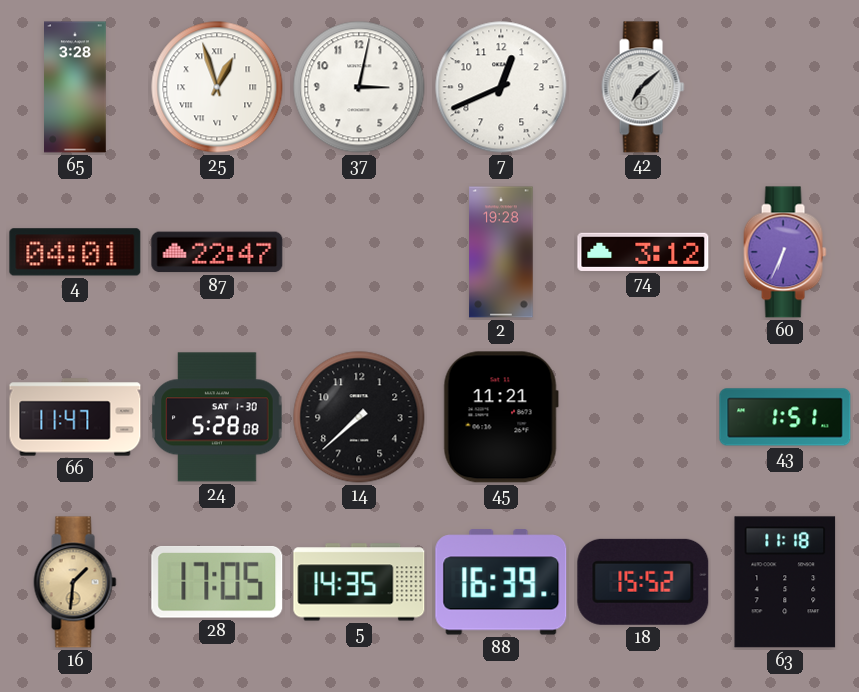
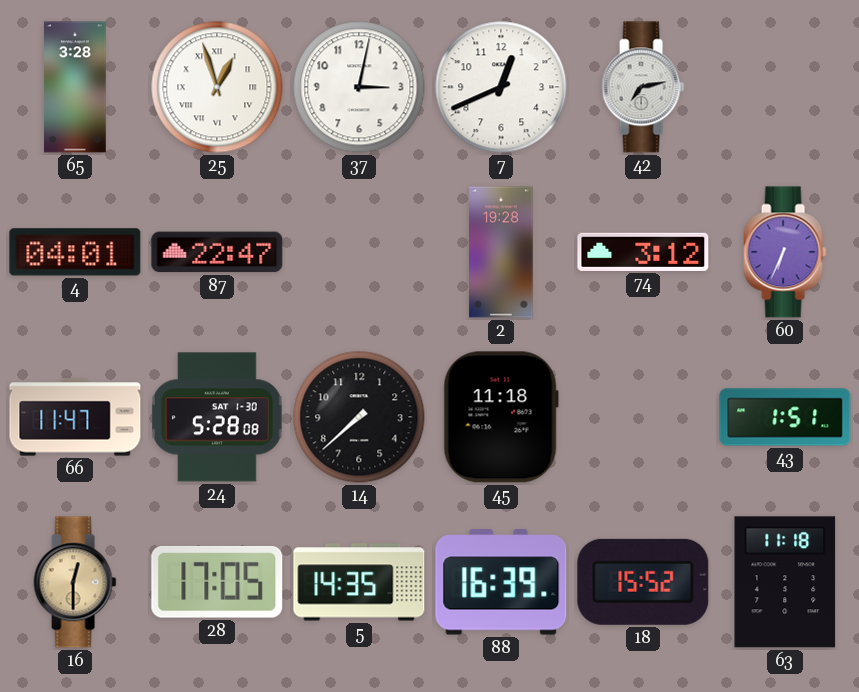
42: 7:08 -> 7:13
45: 11:21 -> 11:18
16: 1:31 -> 12:30
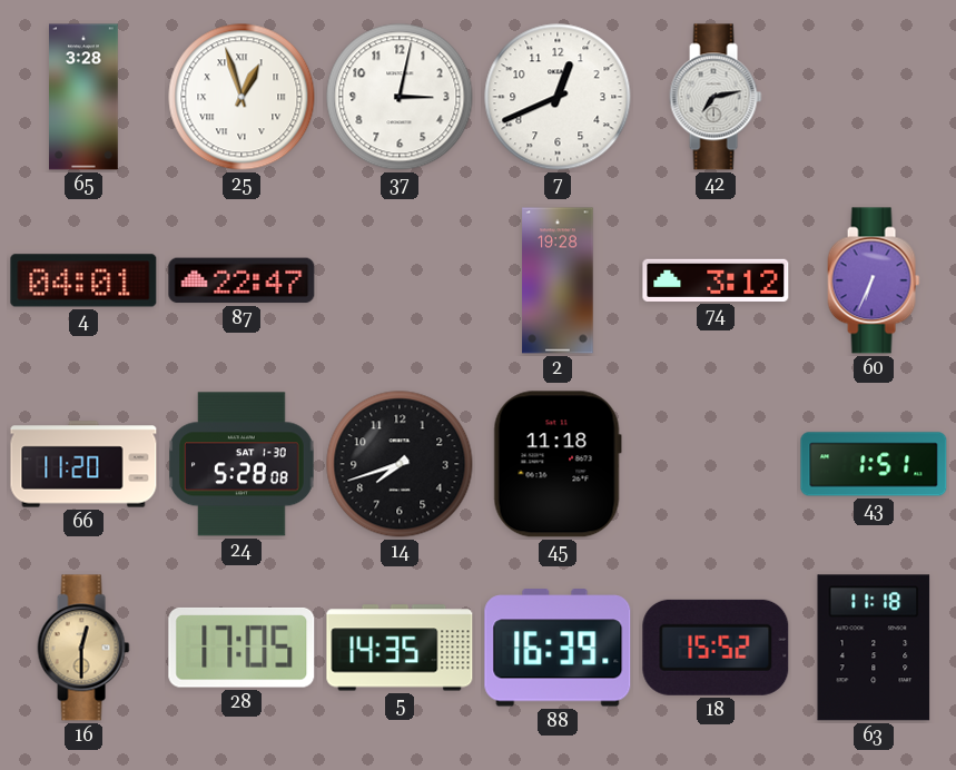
66: 11:47 -> 11:20
14: 7:38 -> 7:42
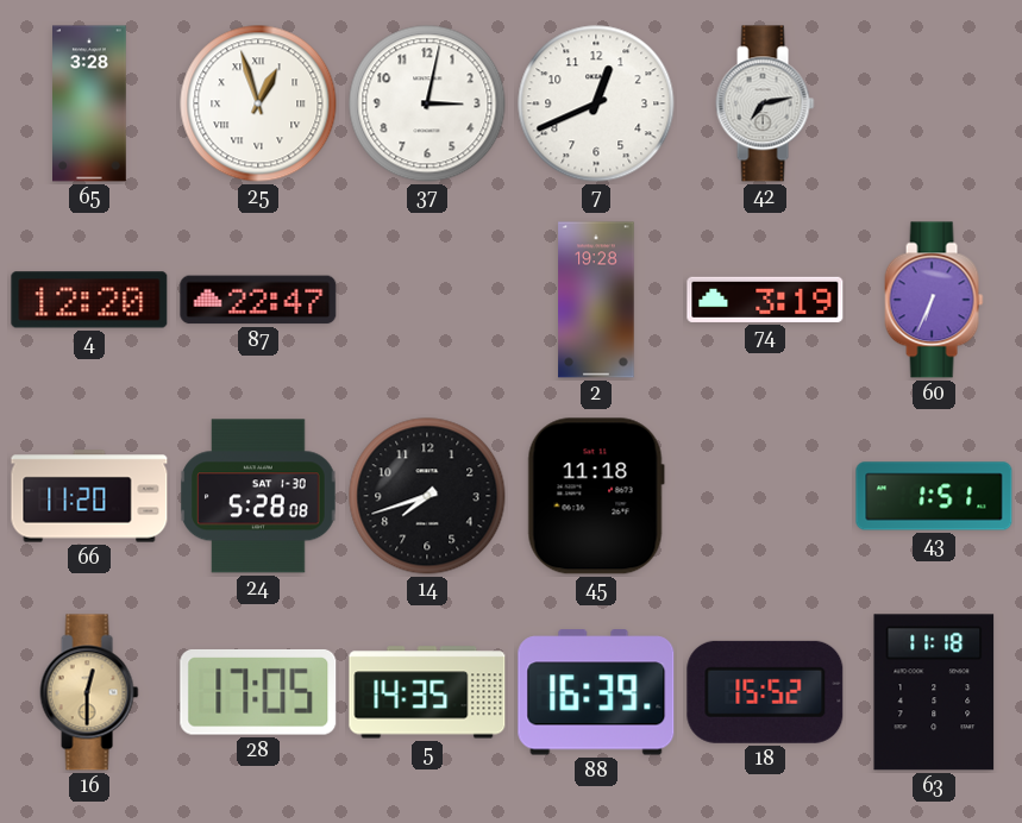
4: 04:01 -> 12:20
74: 3:12 -> 3:19
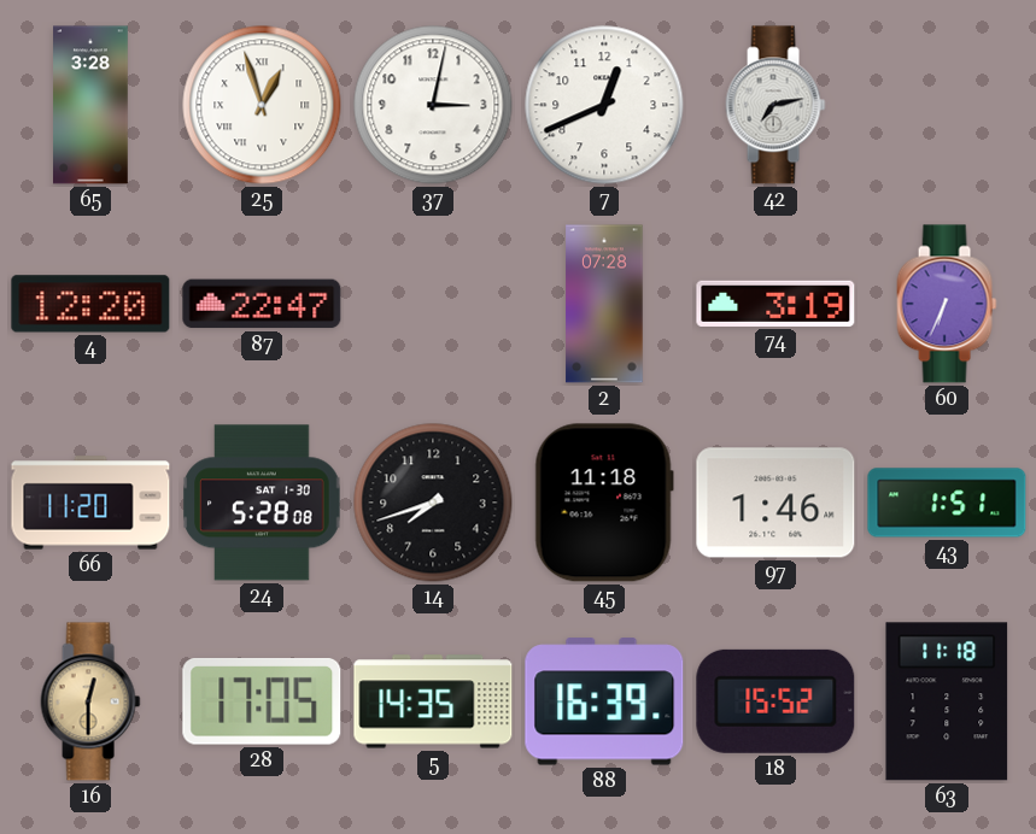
2: 19:28 -> 07:28
97: none -> 1:46
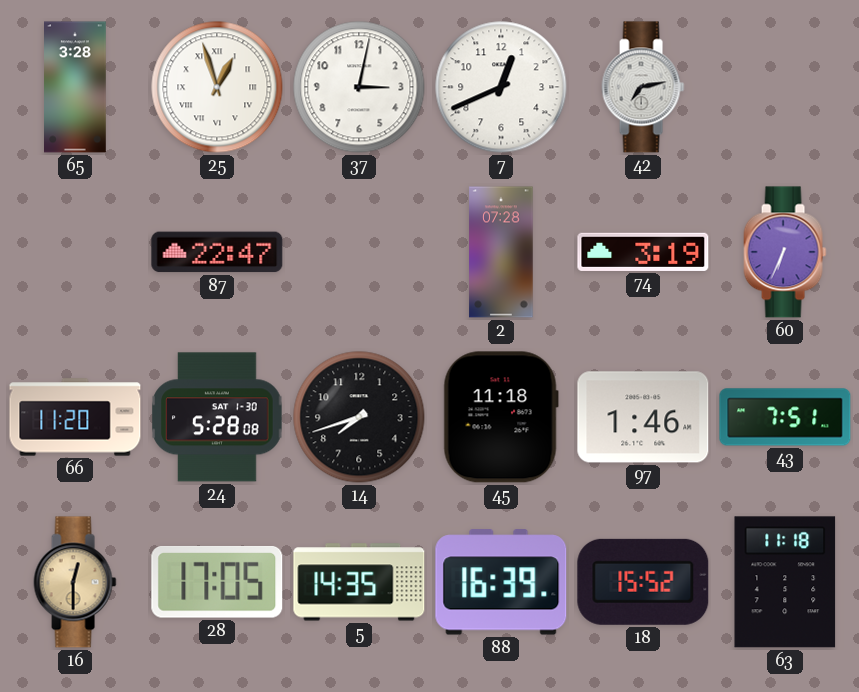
4: 12:20 -> none
43: 1:51 -> 7:51
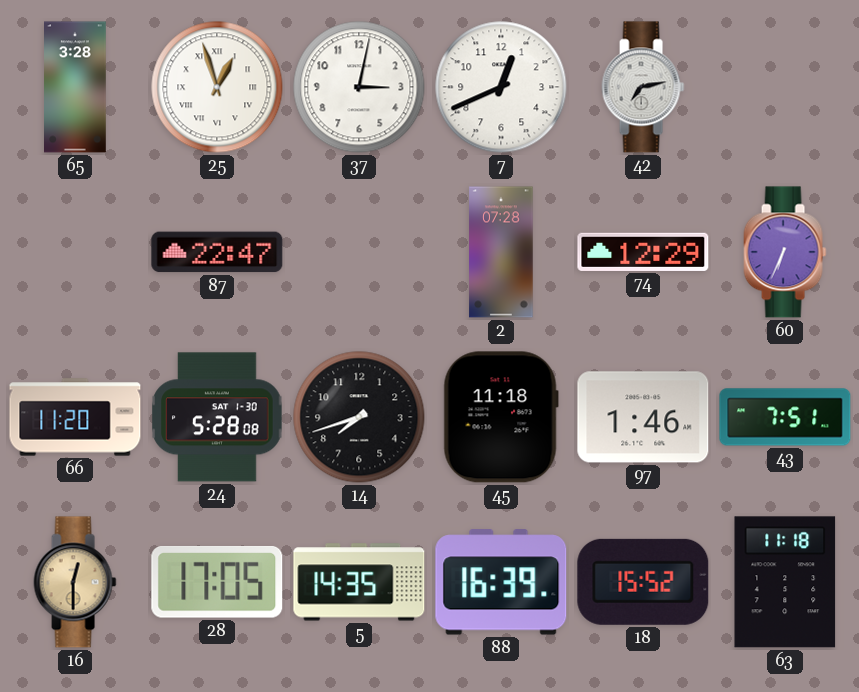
74: 3:19 -> 12:29
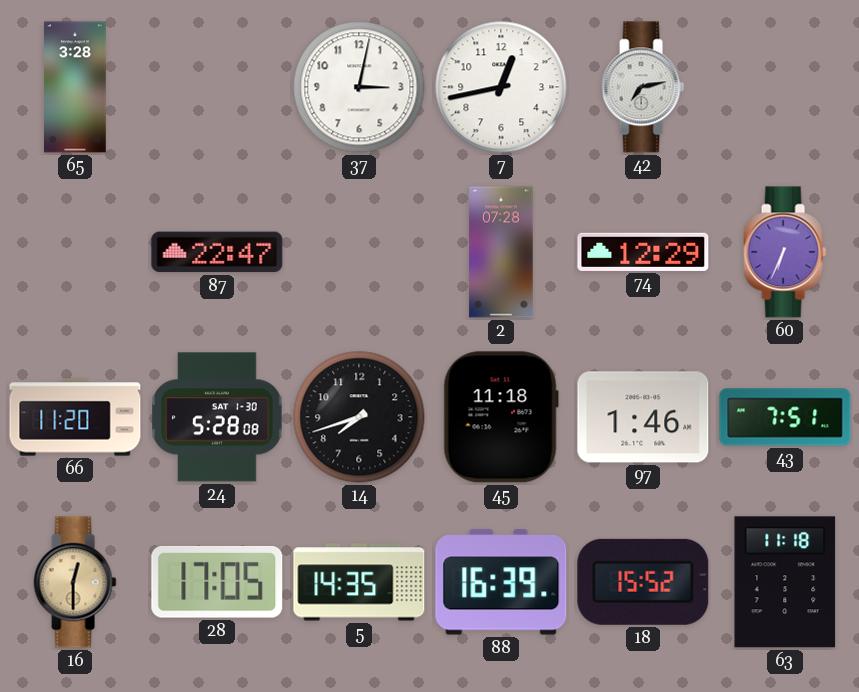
25: 12:57 -> none
7: 12:41 -> 12:43
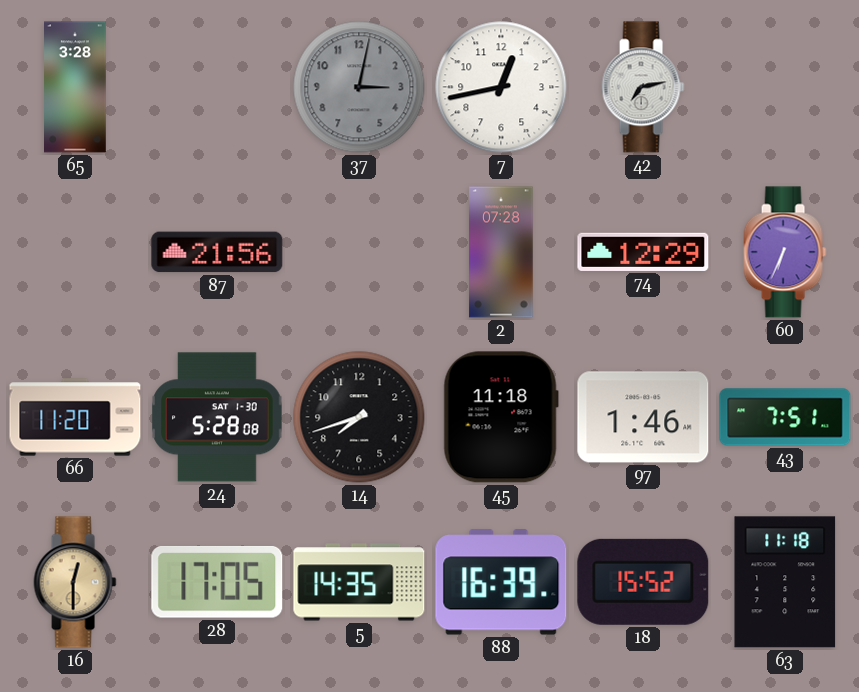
37 dial: white -> grey
87: 22:47 -> 21:56
